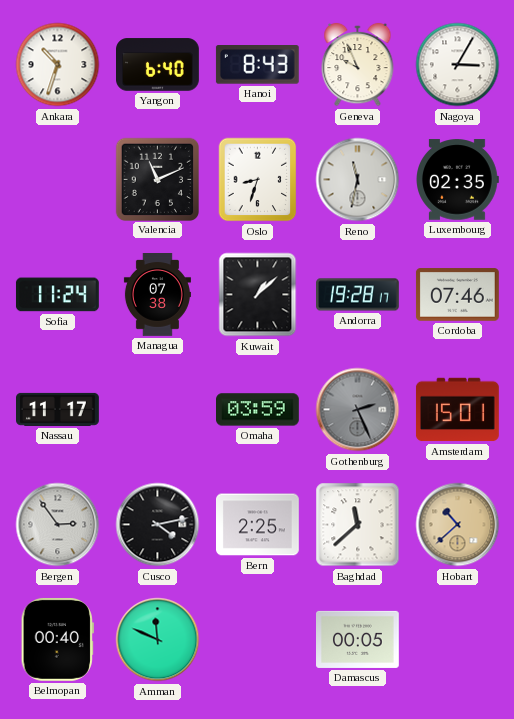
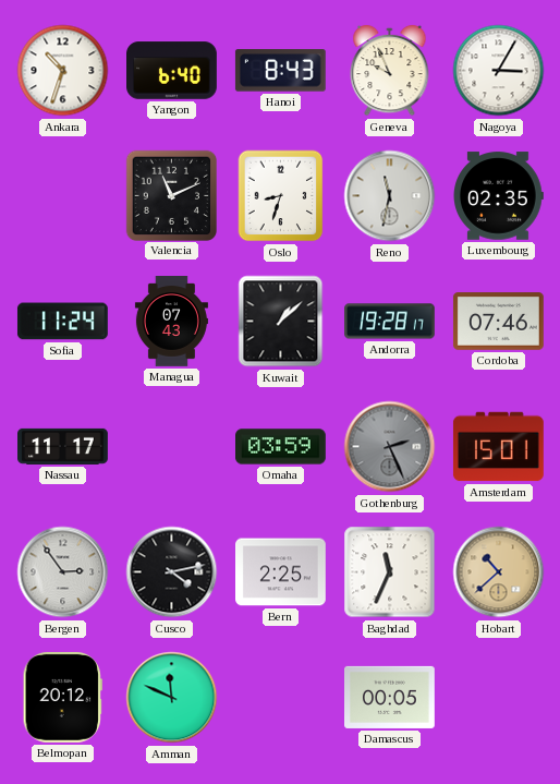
Managua: 07:38 -> 07:43
Baghdad: 11:38 -> 11:34
Belmopan: 00:40 -> 20:12
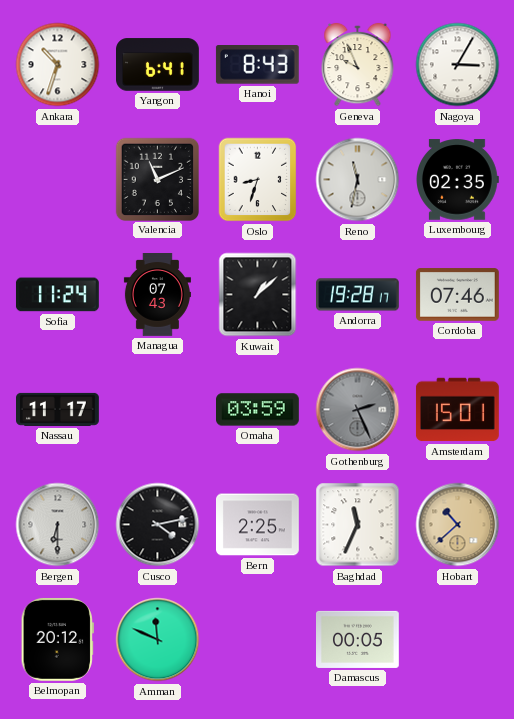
Yangon: 6:40 -> 6:41
Bergen: 2:54 -> 6:30
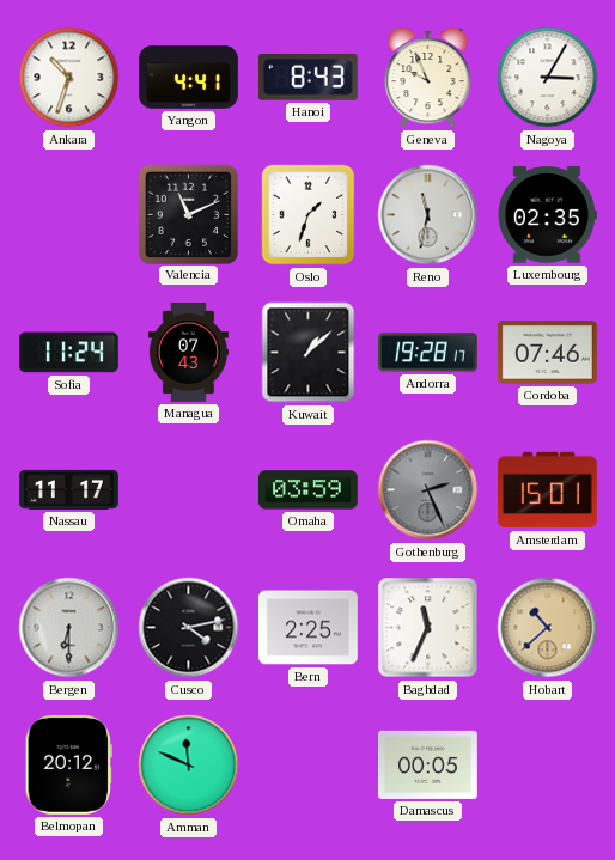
Yangon: 6:41 -> 4:41
Oslo: 8:33 -> 1:33
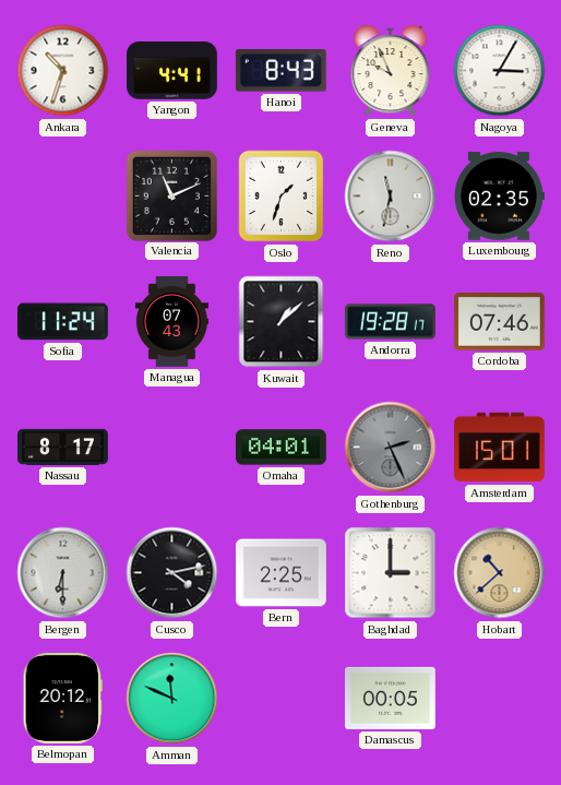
Nassau: 11:17 -> 8:17
Omaha: 03:59 -> 04:01
Baghdad: 11:34 -> 3:00
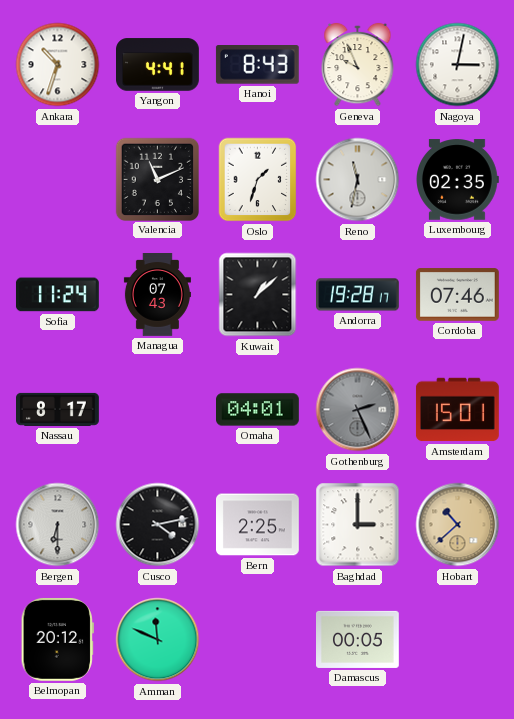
Nagoya: 3:05 -> 3:02
